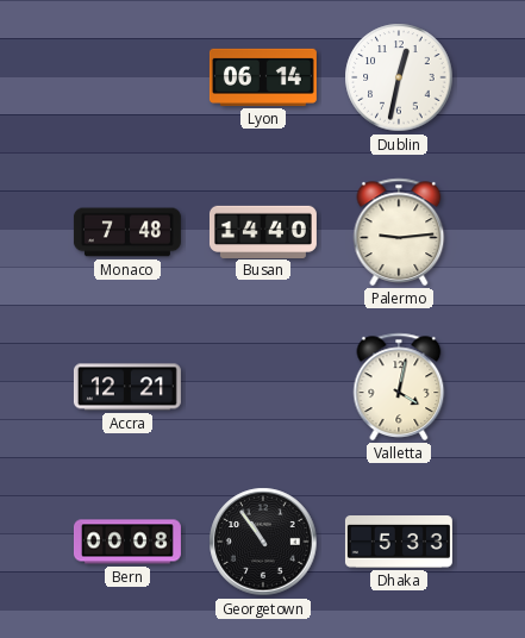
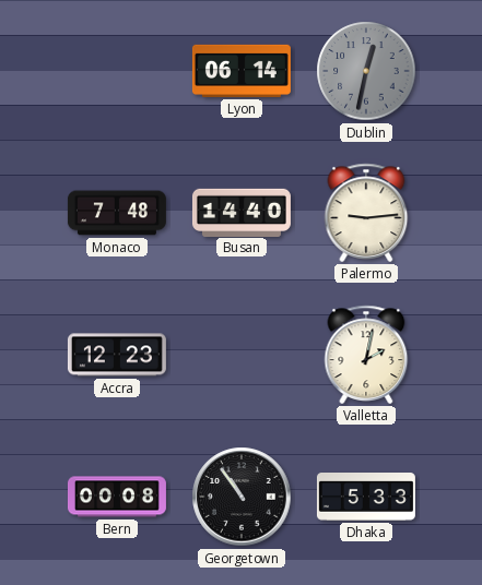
Dublin dial: white -> grey
Accra: 12:21 -> 12:23
Valletta: 4:02 -> 2:02
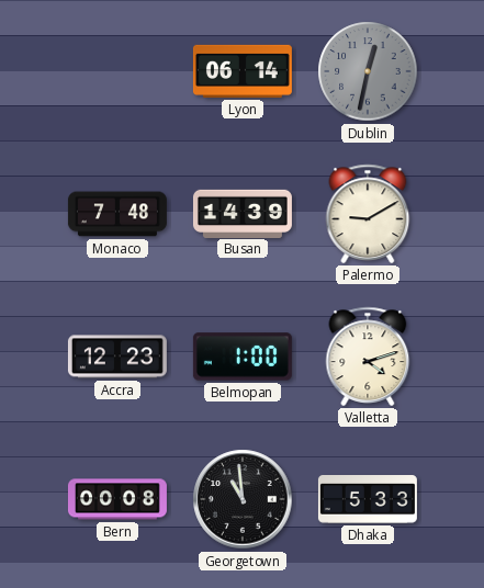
Busan: 14:40 -> 14:39
Palermo: 9:14 -> 9:10
Belmopan: none -> 1:00
Valletta: 2:02 -> 4:12
Georgetown: 10:54 -> 10:59
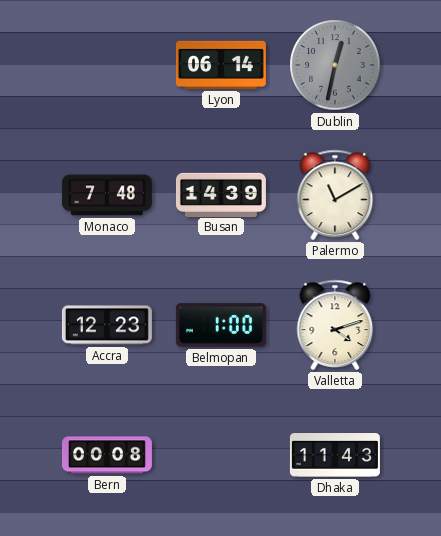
Palermo: 9:10 -> 11:10
Georgetown: 10:59 -> none
Dhaka: 5:33 -> 11:43
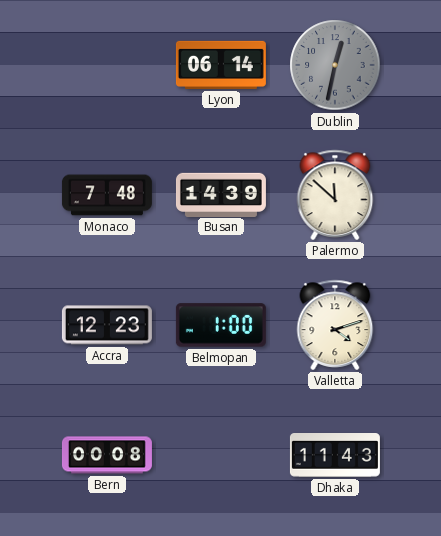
Palermo: 11:10 -> 11:52
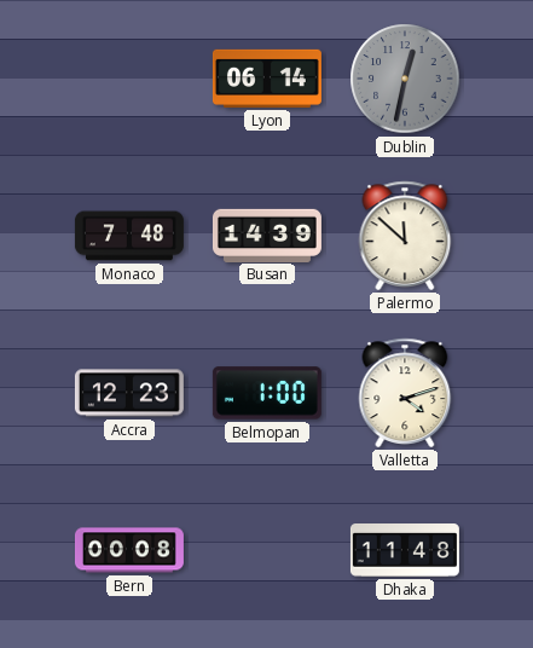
Dhaka: 11:43 -> 11:48
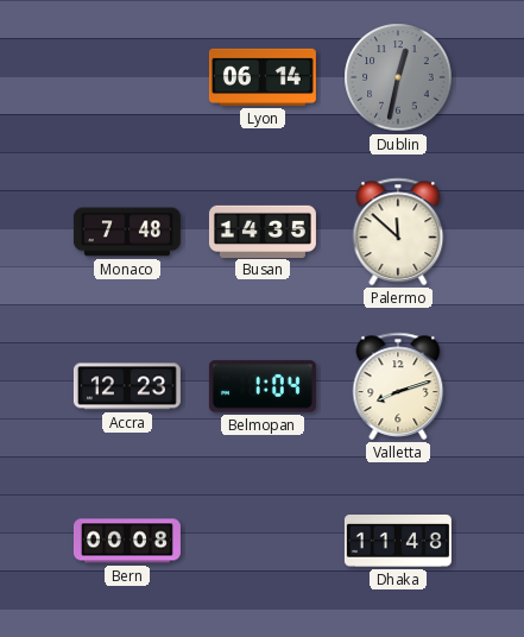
Busan: 14:39 -> 14:35
Belmopan: 1:00 -> 1:04
Valletta: 4:12 -> 8:12
